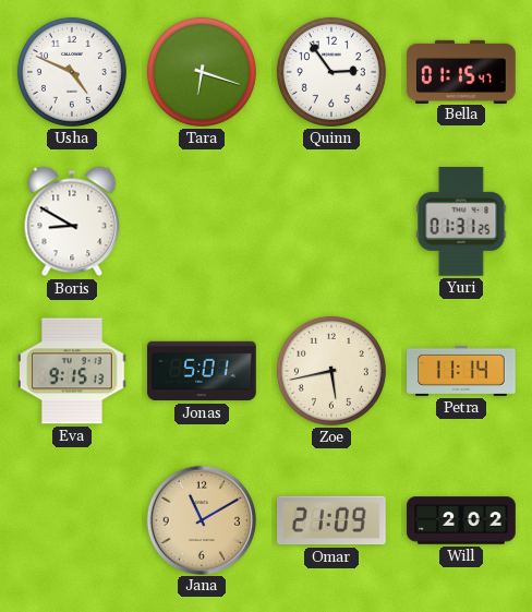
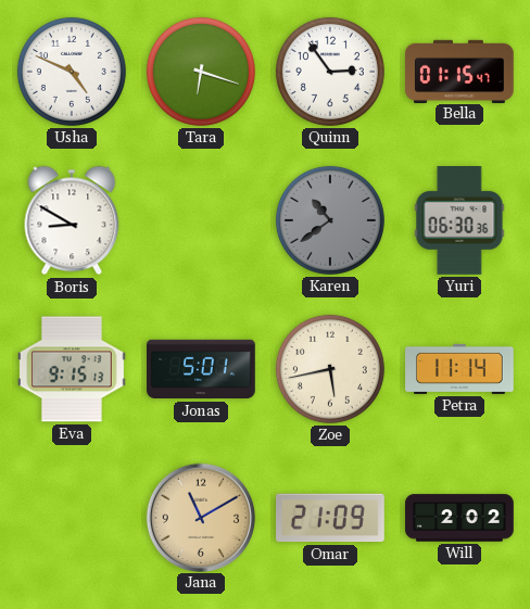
Karen: none -> 10:39
Yuri: 01:31 -> 06:30
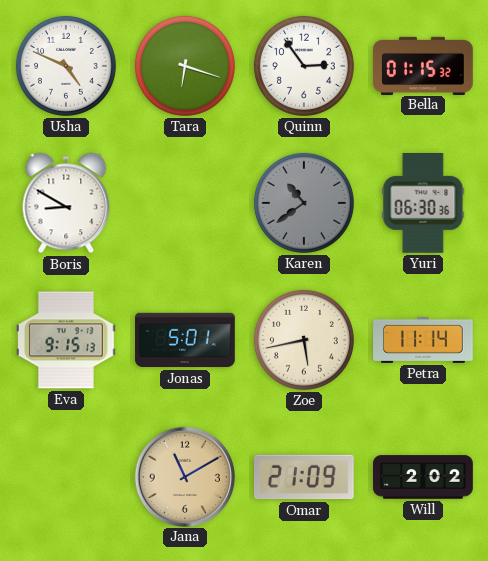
Bella: 01:15:47 -> 01:15:32
